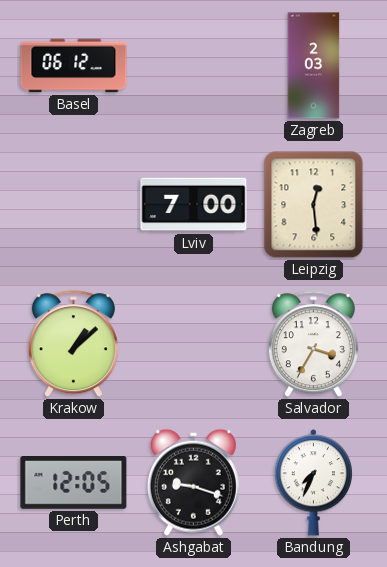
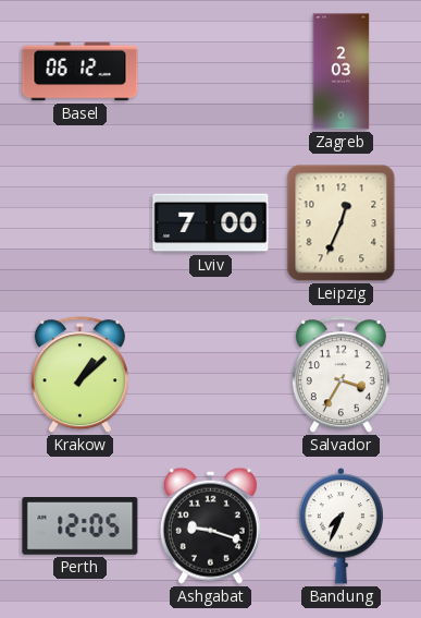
Leipzig: 12:29 -> 12:34
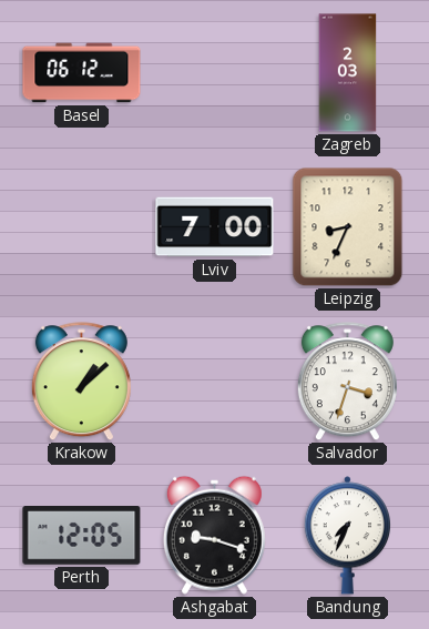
Leipzig: 12:34 -> 8:34
Salvador: 3:35 -> 3:33
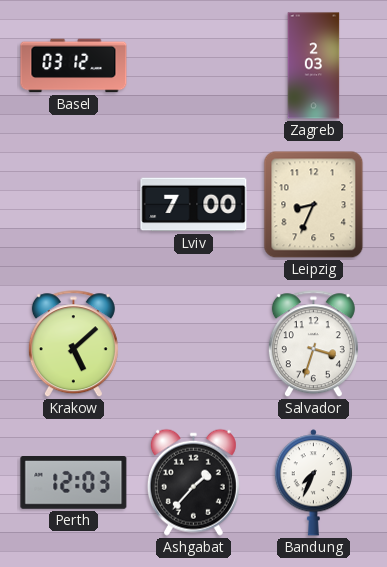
Basel: 06:12 -> 03:12
Krakow: 1:08 -> 5:08
Perth: 12:05 -> 12:03
Ashgabat: 9:18 -> 1:37
